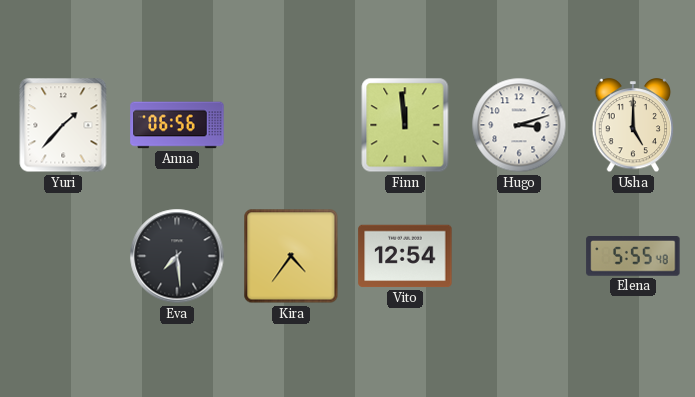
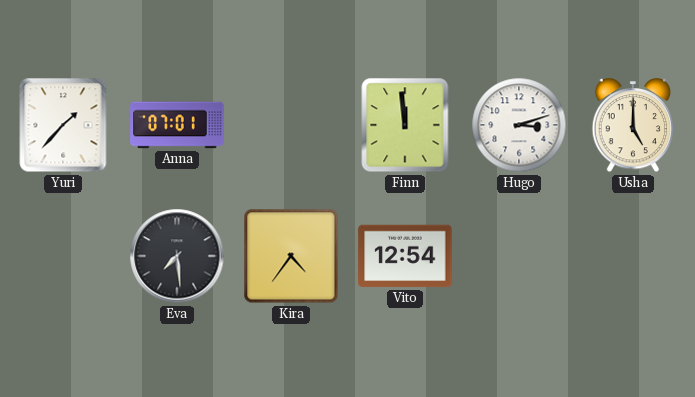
Anna: 06:56 -> 07:01
Elena: 5:55 -> none
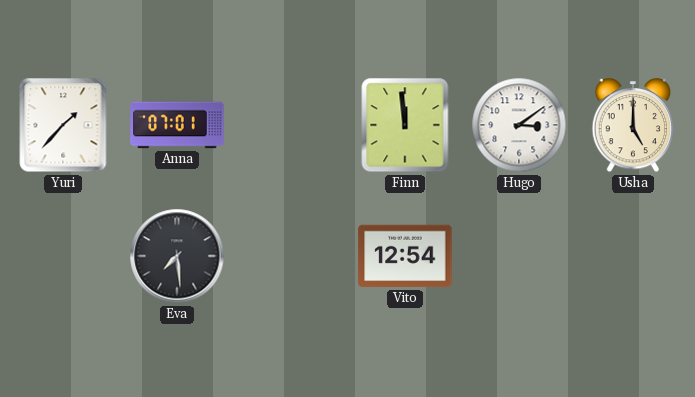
Hugo: 3:12 -> 3:09
Kira: 4:36 -> none
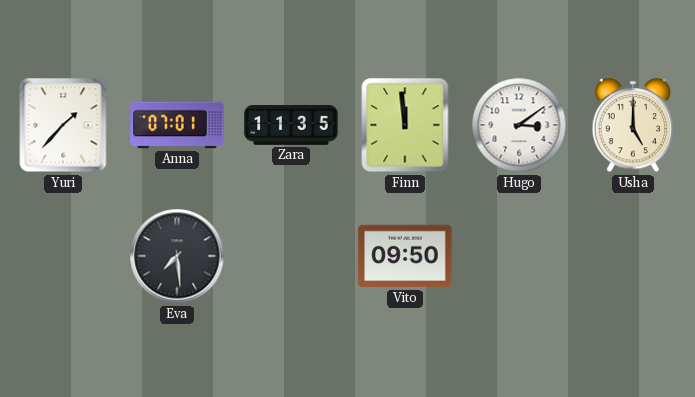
Zara: none -> 11:35
Vito: 12:54 -> 09:50
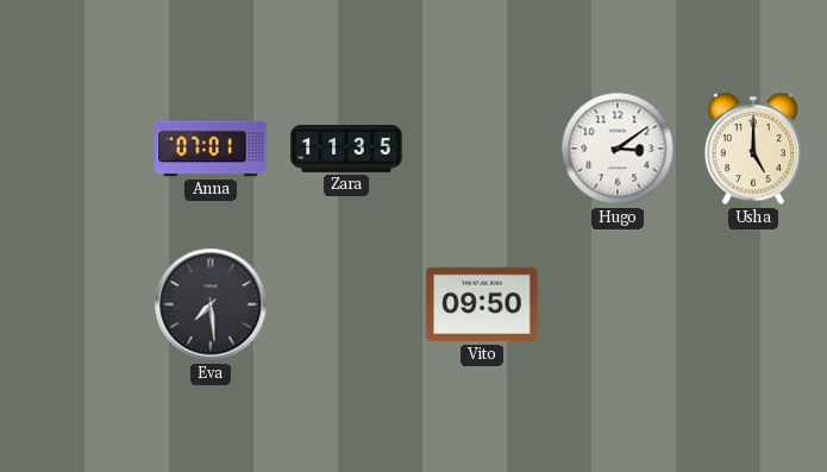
Yuri: 1:37 -> none
Finn: 11:59 -> none
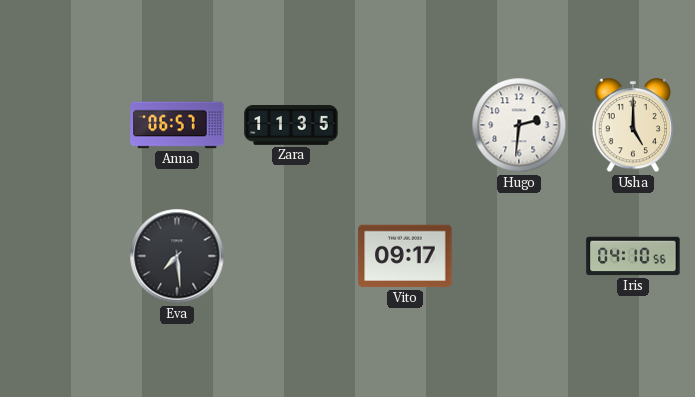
Anna: 07:01 -> 06:57
Hugo: 3:09 -> 2:31
Vito: 09:50 -> 09:17
Iris: none -> 04:10
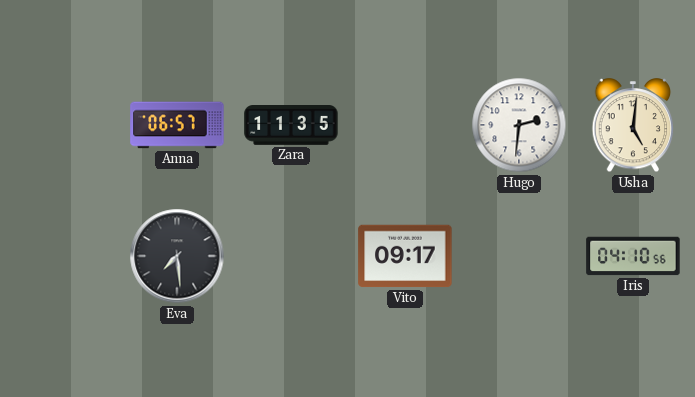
Usha: 5:00 -> 5:01
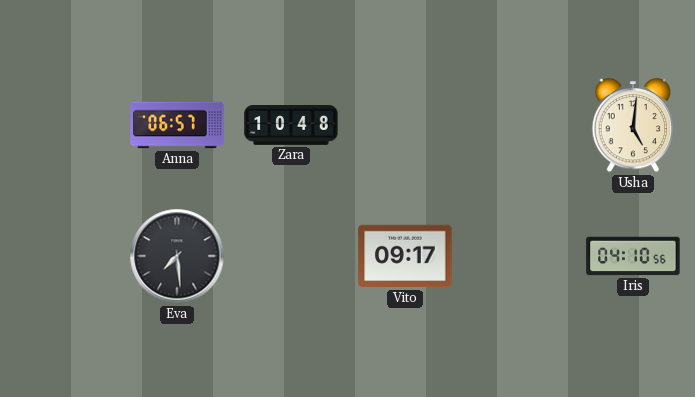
Zara: 11:35 -> 10:48
Hugo: 2:31 -> none
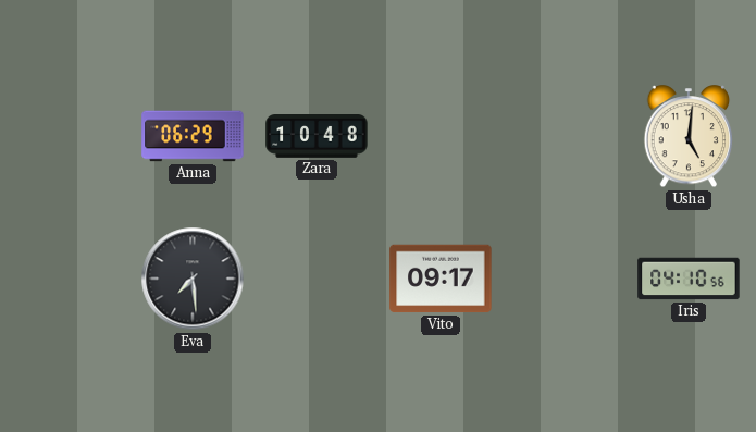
Anna: 06:57 -> 06:29
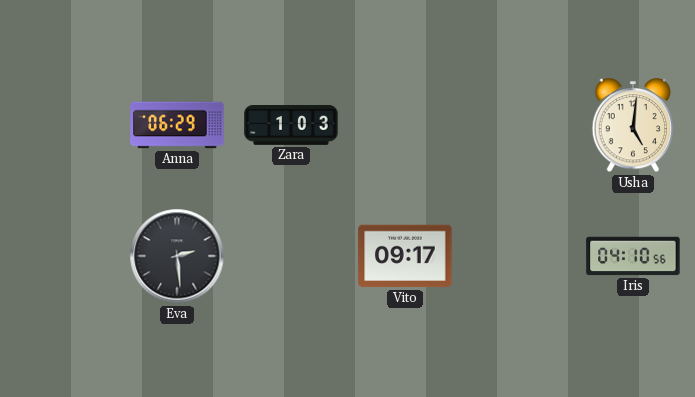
Zara: 10:48 -> 1:03
Eva: 7:29 -> 2:29
